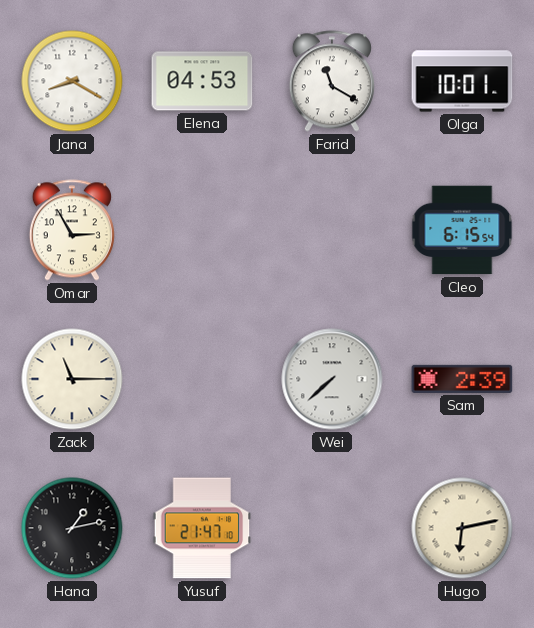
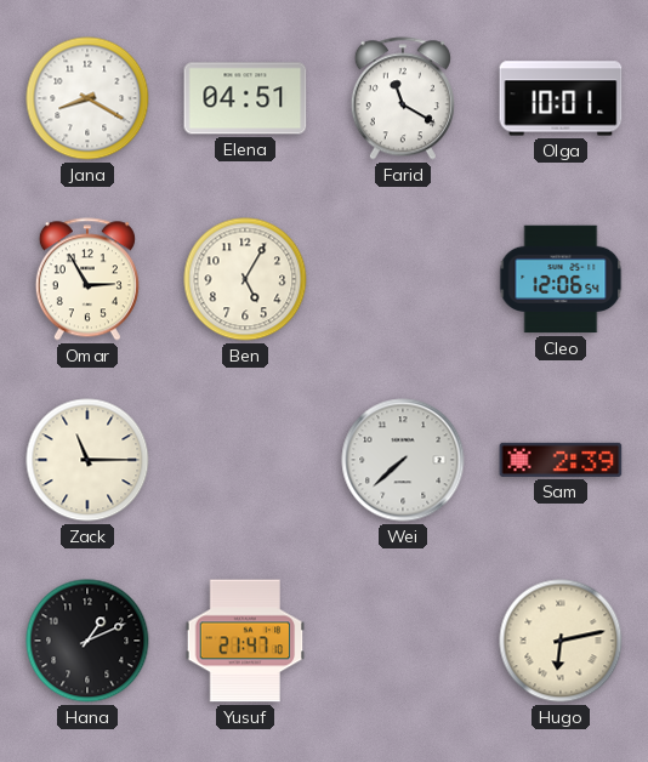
Elena: 04:53 -> 04:51
Ben: none -> 5:05
Cleo: 6:15 -> 12:06
Hana: 1:13 -> 1:11
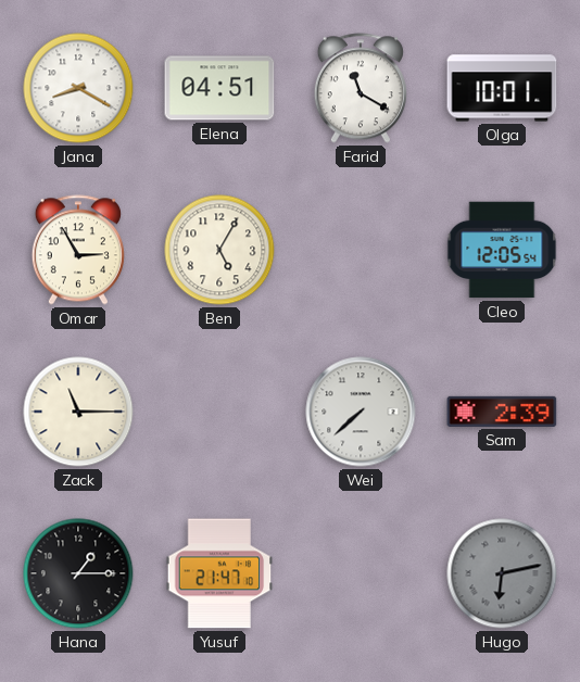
Cleo: 12:06 -> 12:05
Hana: 1:11 -> 1:15
Hugo dial: cream -> grey
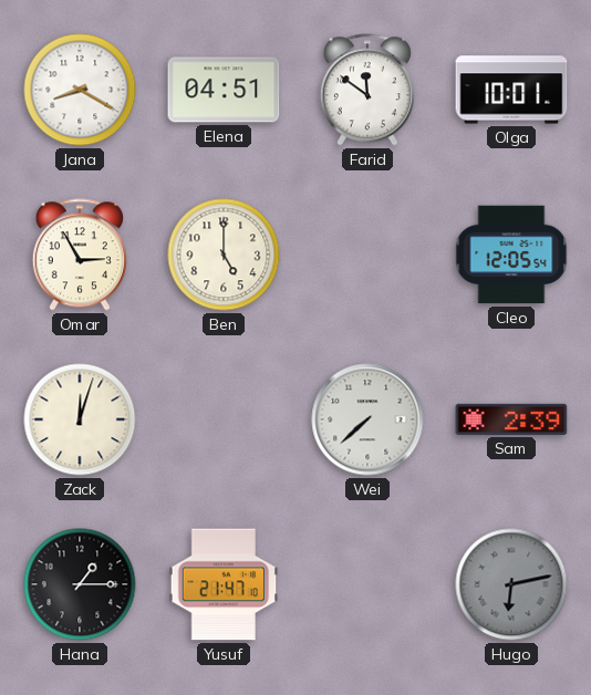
Farid: 11:20 -> 11:51
Ben: 5:05 -> 5:00
Zack: 11:15 -> 12:03
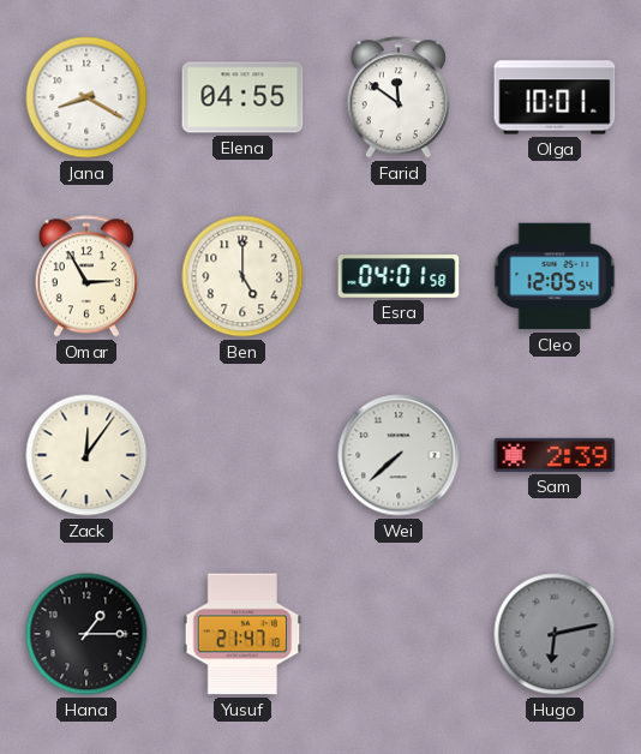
Elena: 04:51 -> 04:55
Esra: none -> 04:01
Zack: 12:03 -> 12:06
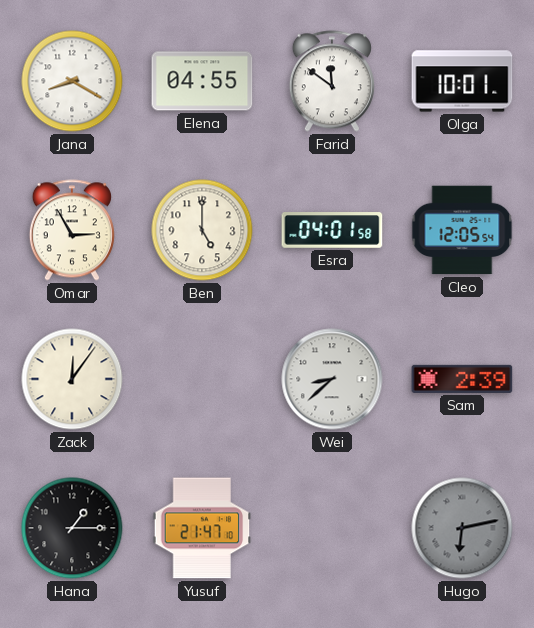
Wei: 7:38 -> 8:38
